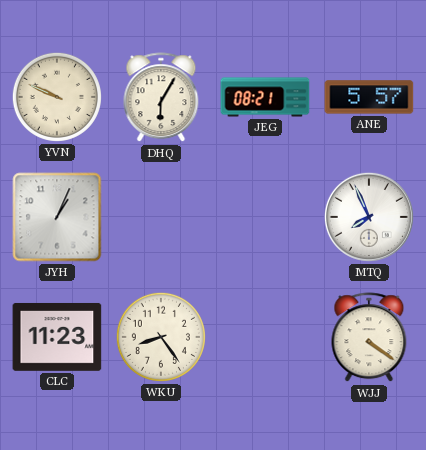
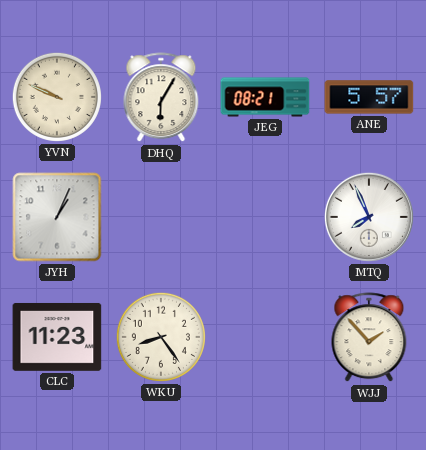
WJJ: 4:21 -> 1:53
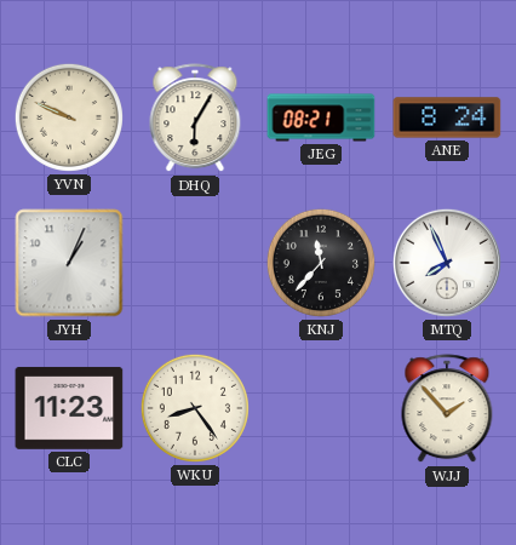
ANE: 5:57 -> 8:24
KNJ: none -> 11:37
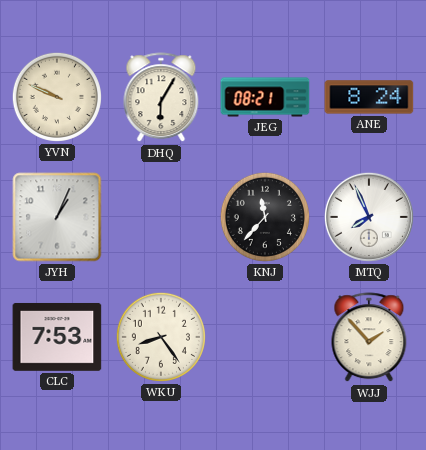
CLC: 11:23 -> 7:53
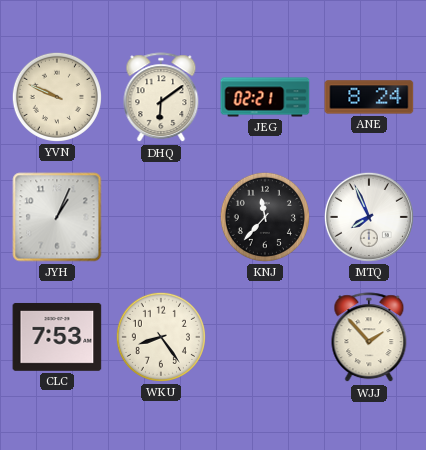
DHQ: 6:05 -> 6:09
JEG: 08:21 -> 02:21
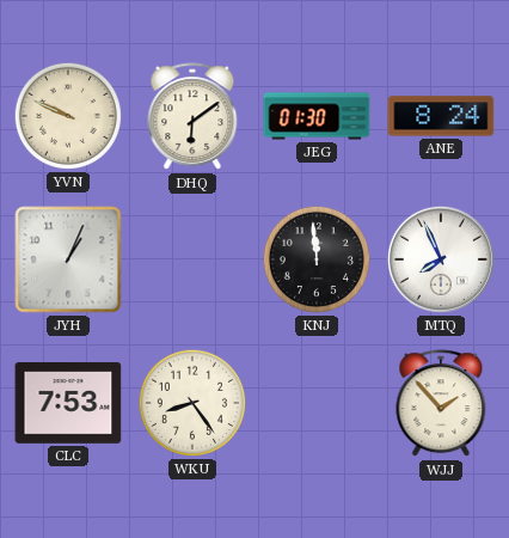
JEG: 02:21 -> 01:30
KNJ: 11:37 -> 11:59
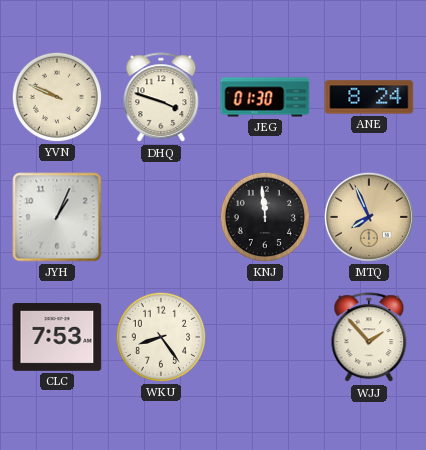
DHQ: 6:09 -> 3:48
MTQ dial: white -> champagne
